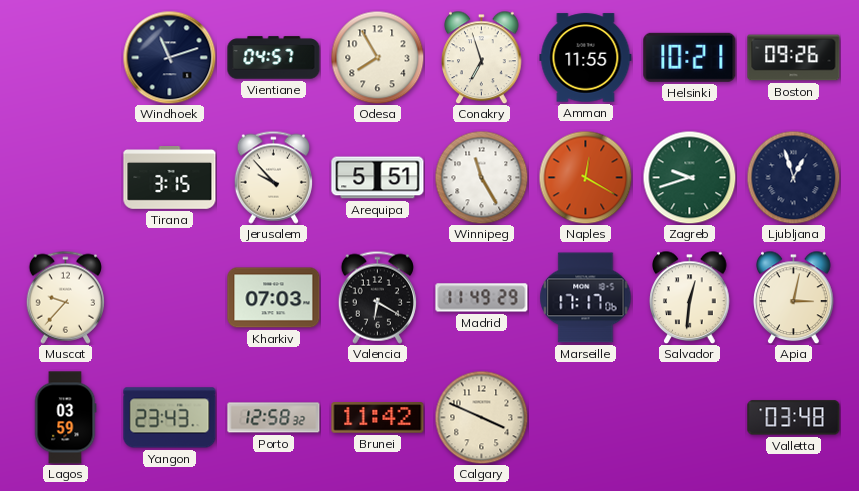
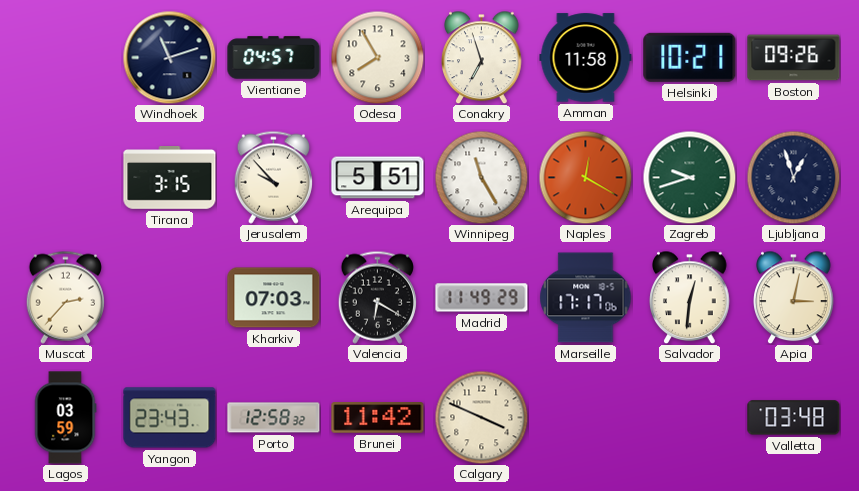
Amman: 11:55 -> 11:58
Muscat: 9:37 -> 2:37
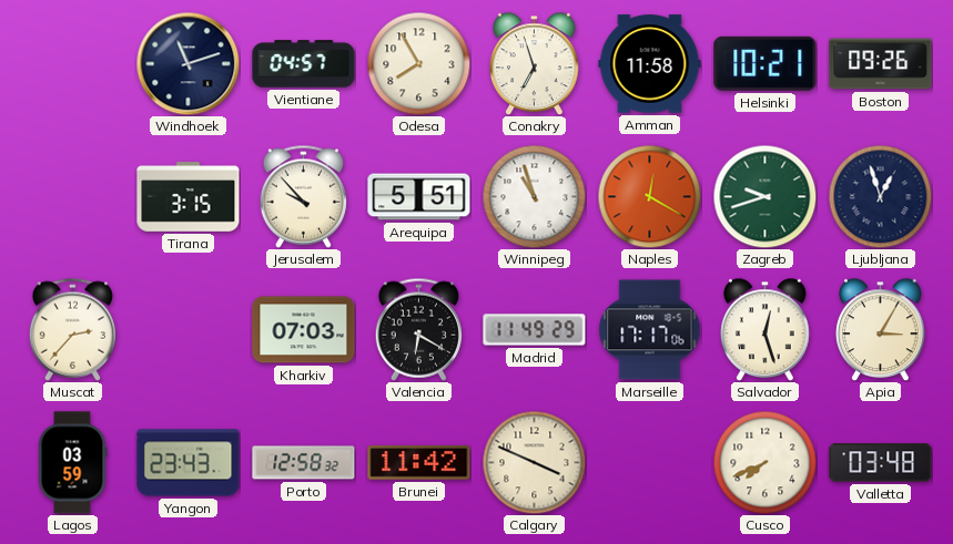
Winnipeg: 11:25 -> 10:57
Salvador: 12:31 -> 12:27
Apia: 3:02 -> 3:05
Cusco: none -> 7:41
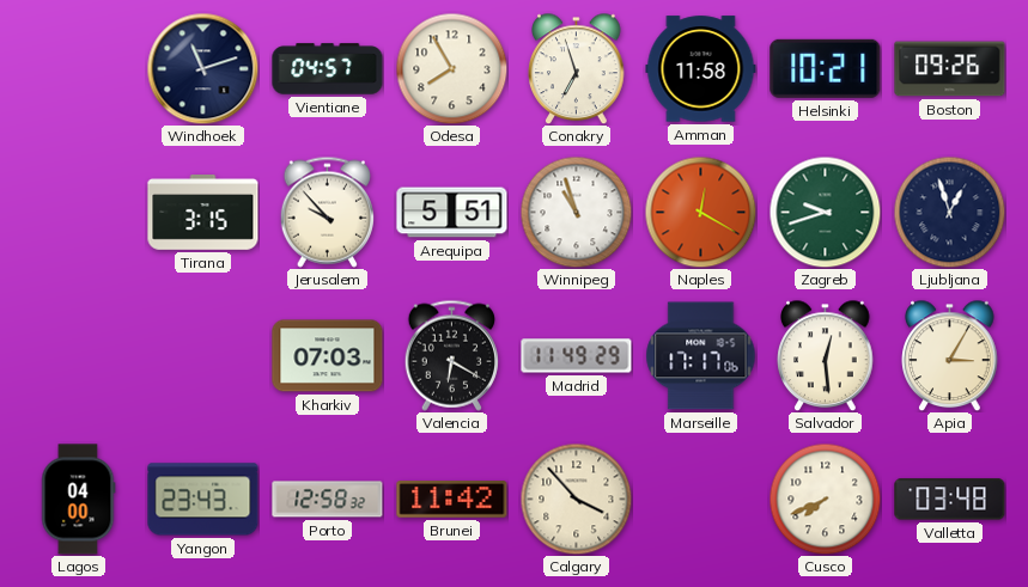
Muscat: 2:37 -> none
Salvador: 12:27 -> 12:29
Lagos: 03:59 -> 04:00
Calgary: 3:49 -> 3:53
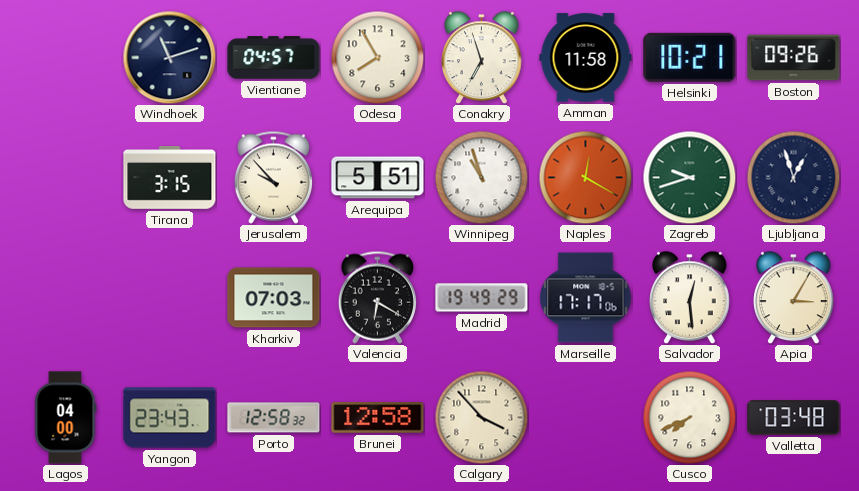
Madrid: 11:49 -> 19:49
Brunei: 11:42 -> 12:58
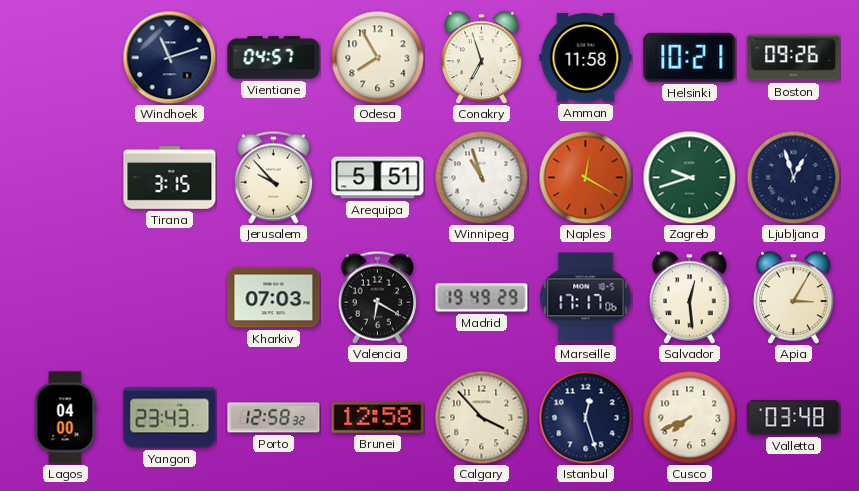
Istanbul: none -> 12:27
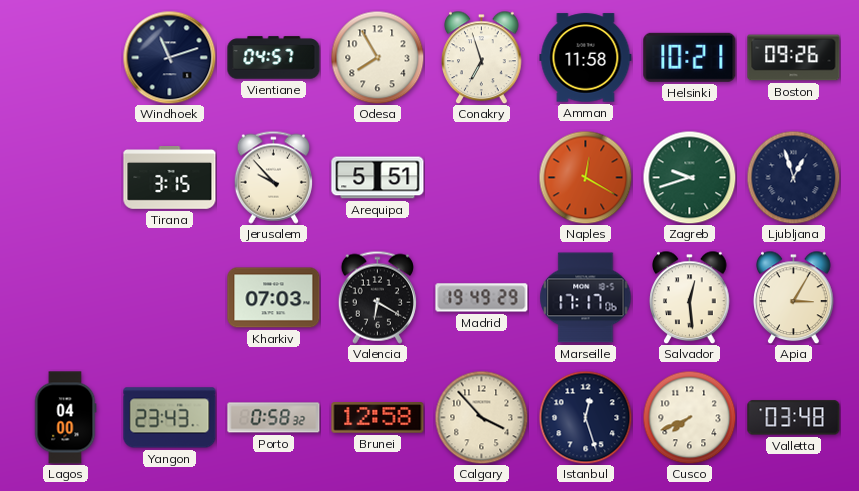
Winnipeg: 10:57 -> none
Porto: 12:58 -> 0:58
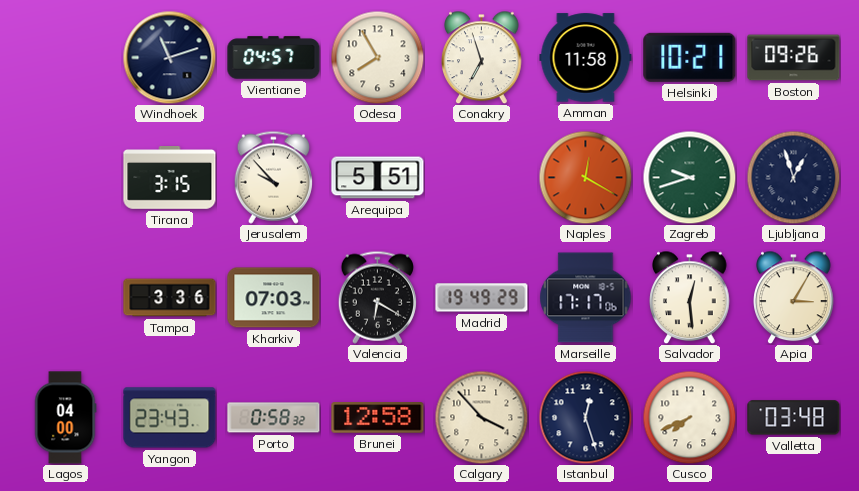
Tampa: none -> 3:36
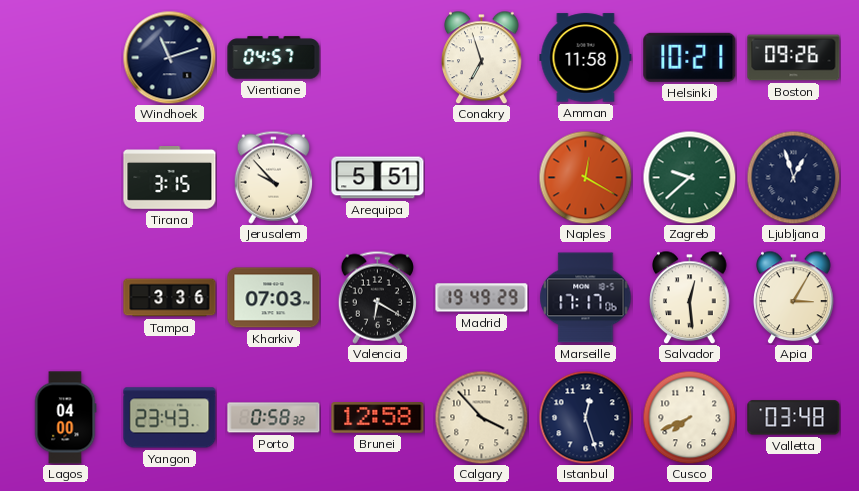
Odesa: 7:55 -> none
Zagreb: 9:42 -> 9:38
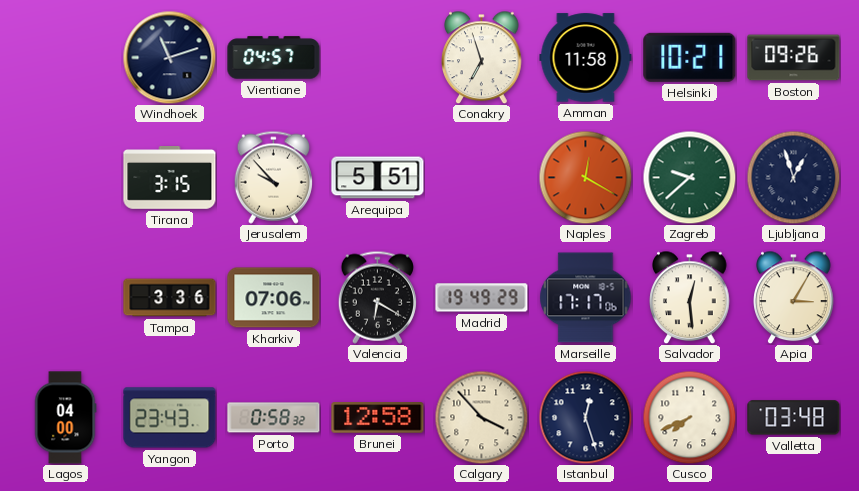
Kharkiv: 07:03 -> 07:06
